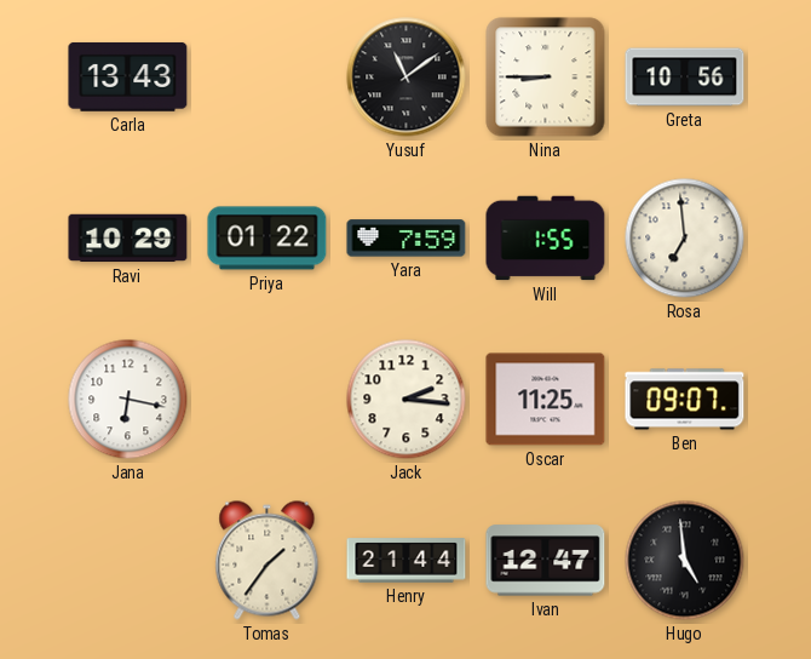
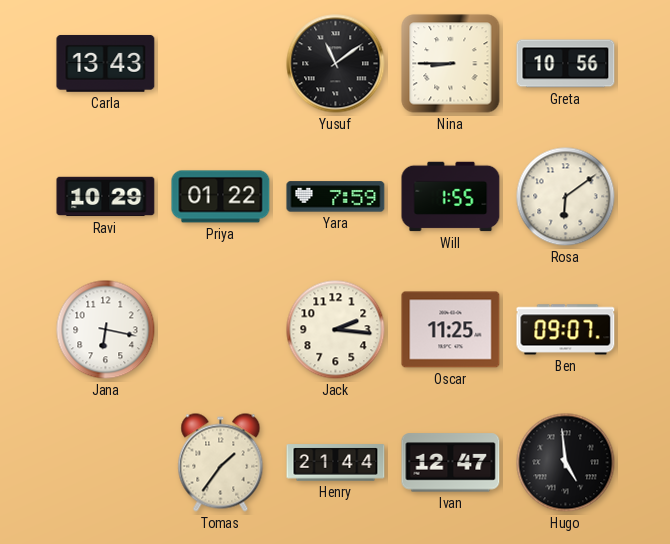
Rosa: 6:59 -> 6:09
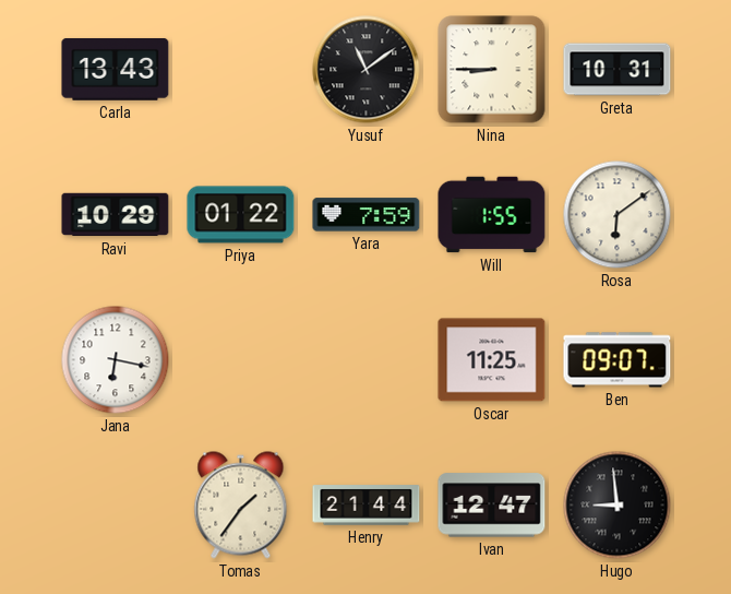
Greta: 10:56 -> 10:31
Jack: 2:16 -> none
Hugo: 4:59 -> 8:59
